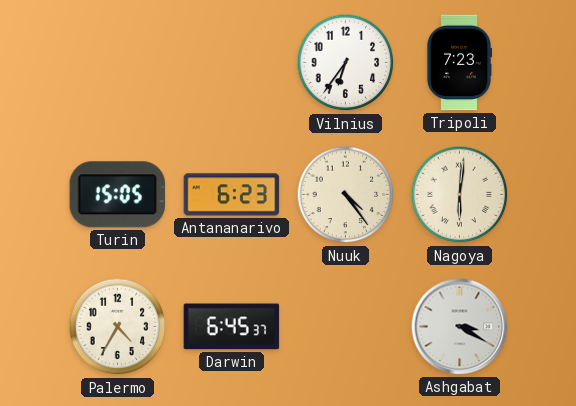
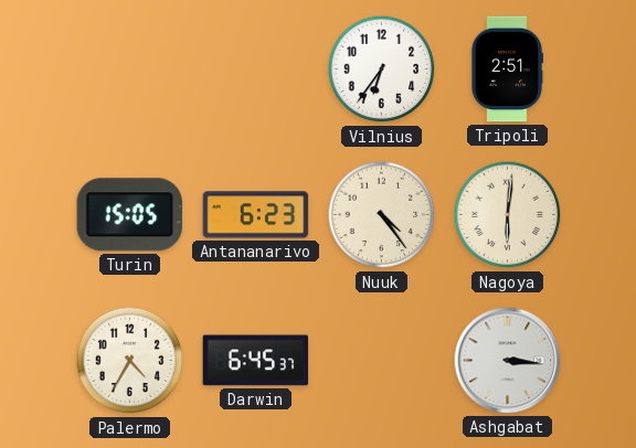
Tripoli: 7:23 -> 2:51
Ashgabat: 3:20 -> 3:16
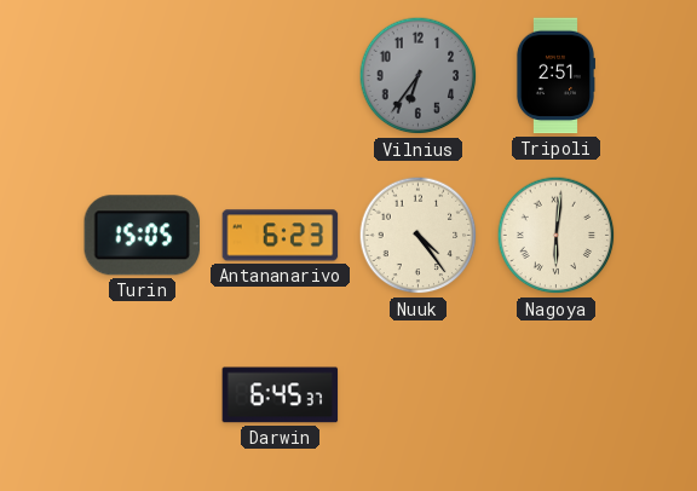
Vilnius dial: white -> grey
Palermo: 4:35 -> none
Ashgabat: 3:16 -> none
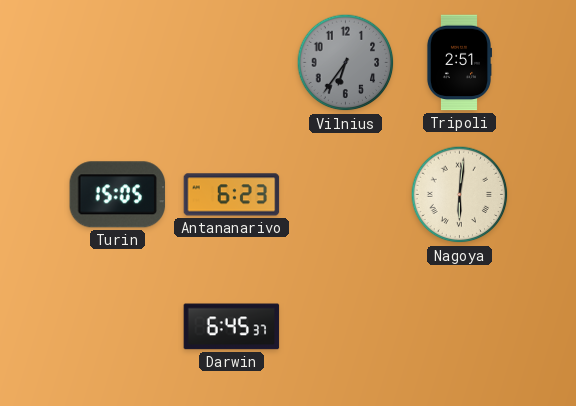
Nuuk: 4:24 -> none
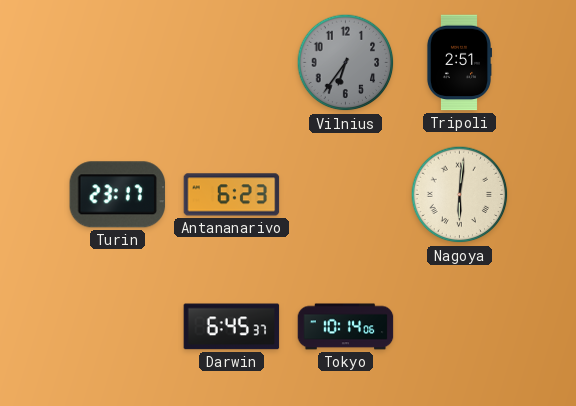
Turin: 15:05 -> 23:17
Tokyo: none -> 10:14
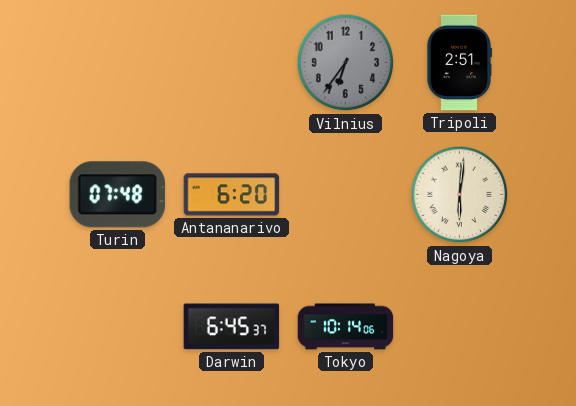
Turin: 23:17 -> 07:48
Antananarivo: 6:23 -> 6:20
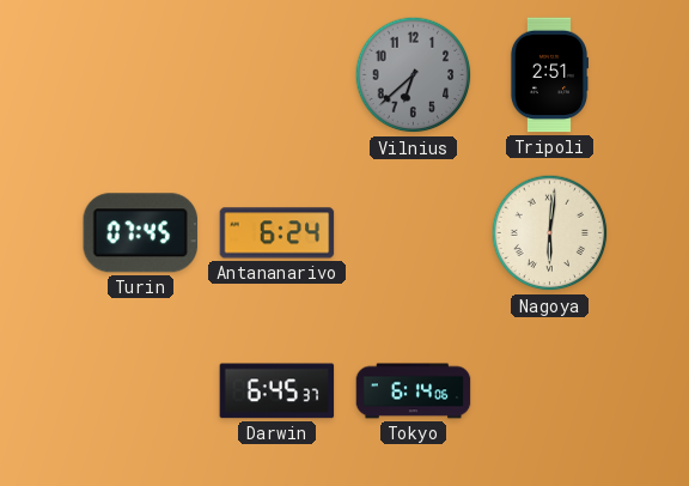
Vilnius: 6:36 -> 6:38
Turin: 07:48 -> 07:45
Antananarivo: 6:20 -> 6:24
Tokyo: 10:14 -> 6:14
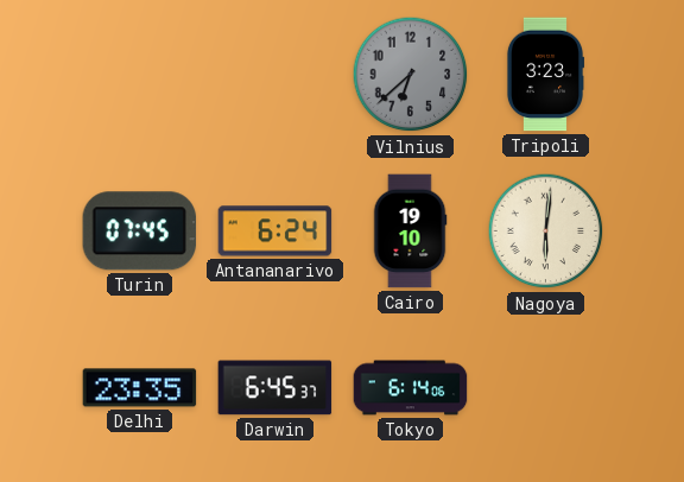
Tripoli: 2:51 -> 3:23
Cairo: none -> 19:10
Delhi: none -> 23:35
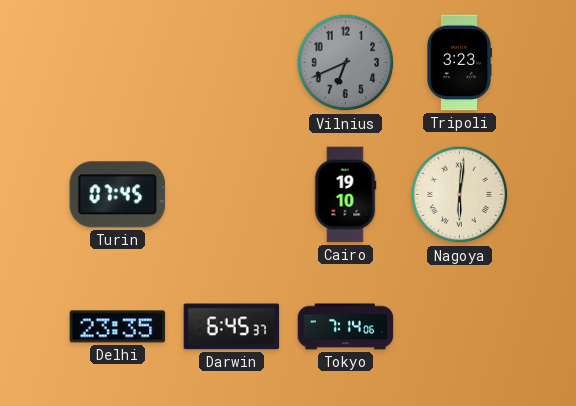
Vilnius: 6:38 -> 6:41
Antananarivo: 6:24 -> none
Tokyo: 6:14 -> 7:14
